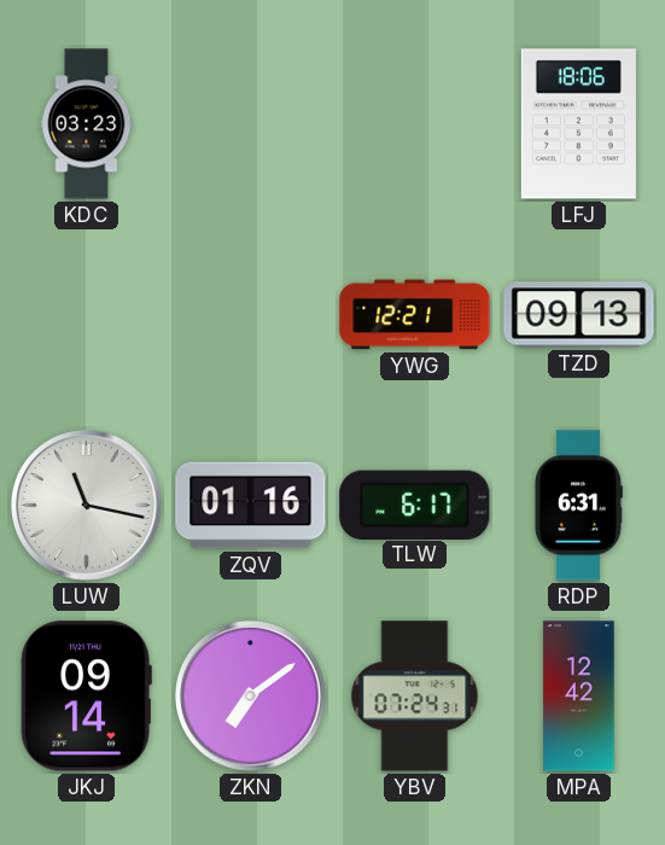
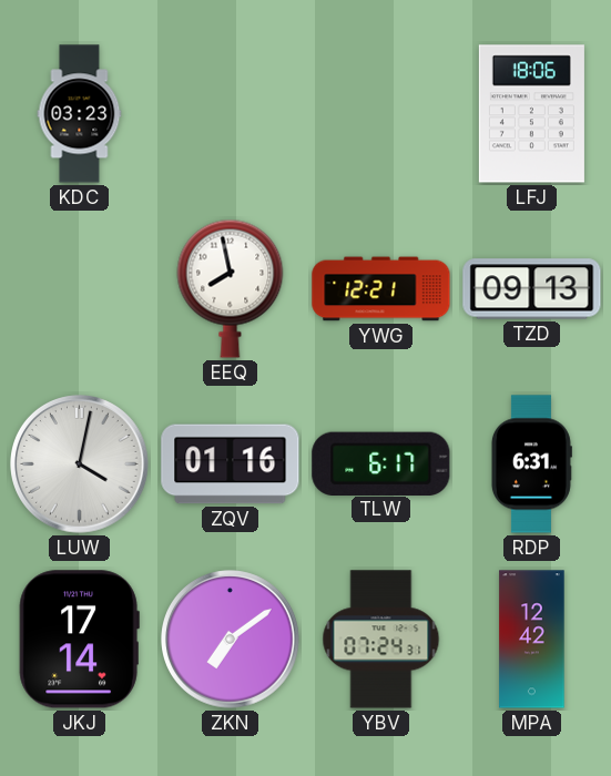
EEQ: none -> 7:58
LUW: 11:17 -> 4:02
JKJ: 09:14 -> 17:14
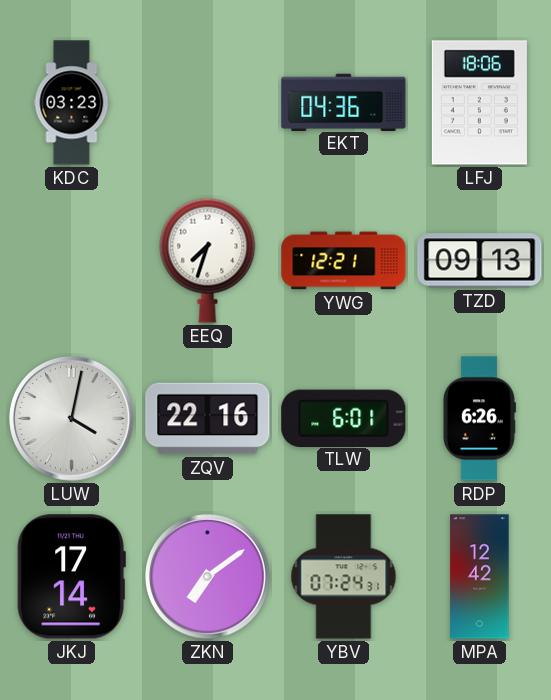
EKT: none -> 04:36
EEQ: 7:58 -> 7:33
ZQV: 01:16 -> 22:16
TLW: 6:17 -> 6:01
RDP: 6:31 -> 6:26
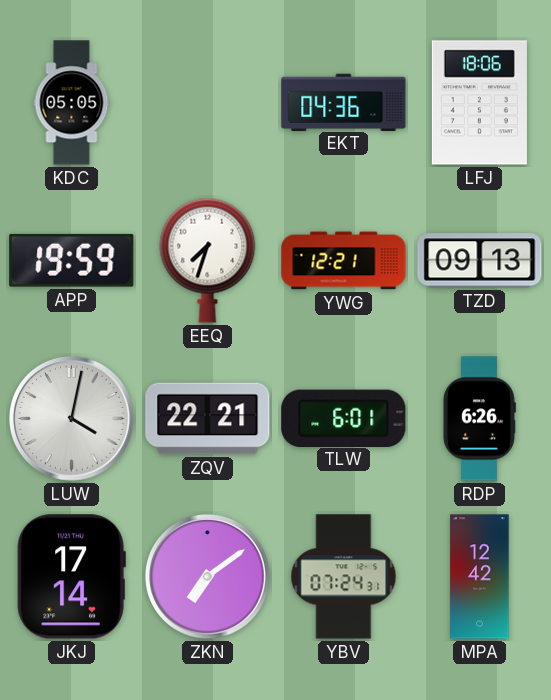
KDC: 03:23 -> 05:05
APP: none -> 19:59
ZQV: 22:16 -> 22:21
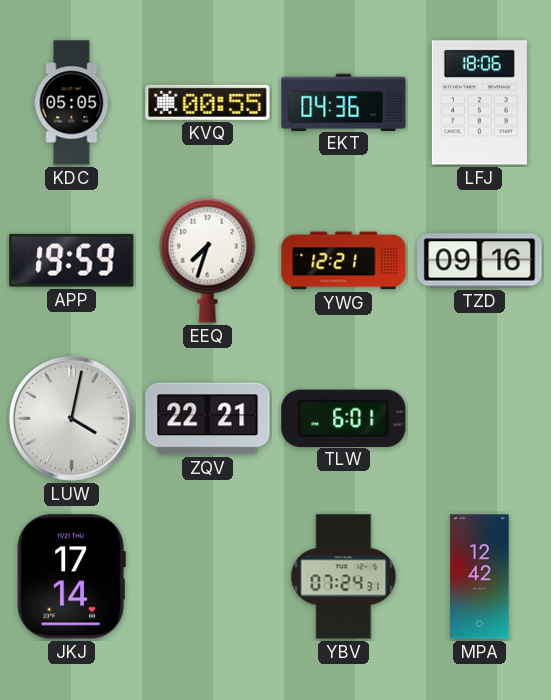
KVQ: none -> 00:55
TZD: 09:13 -> 09:16
RDP: 6:26 -> none
ZKN: 7:09 -> none
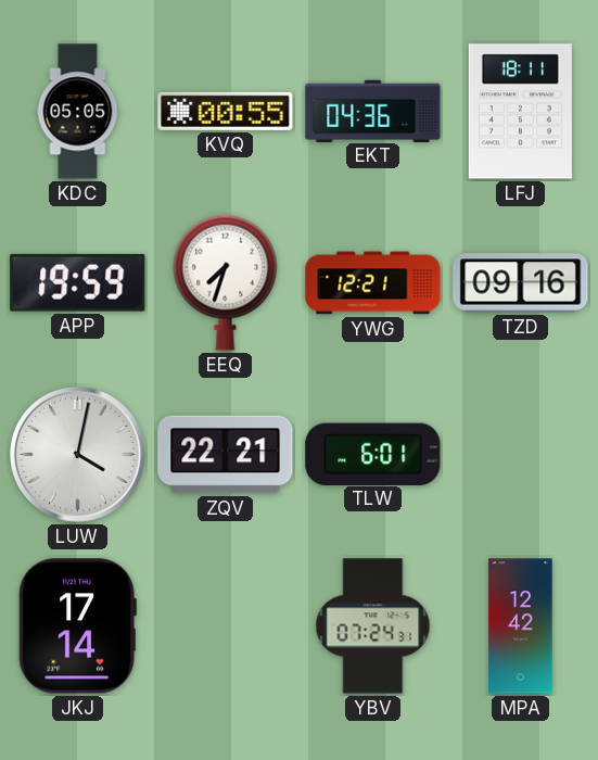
LFJ: 18:06 -> 18:11
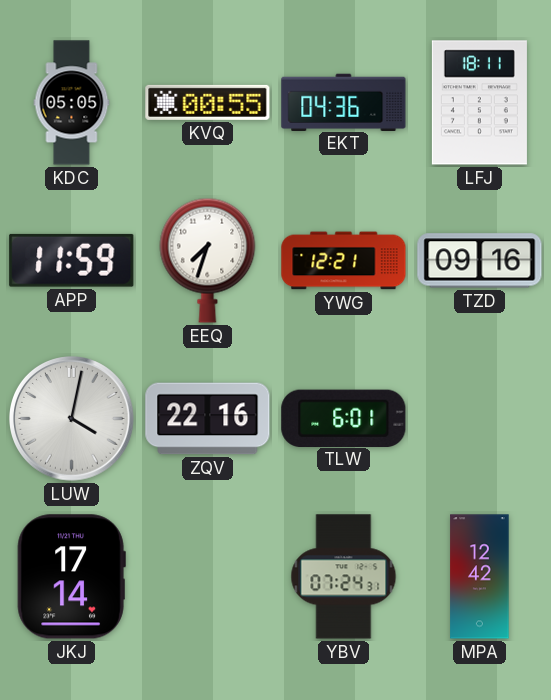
APP: 19:59 -> 11:59
ZQV: 22:21 -> 22:16
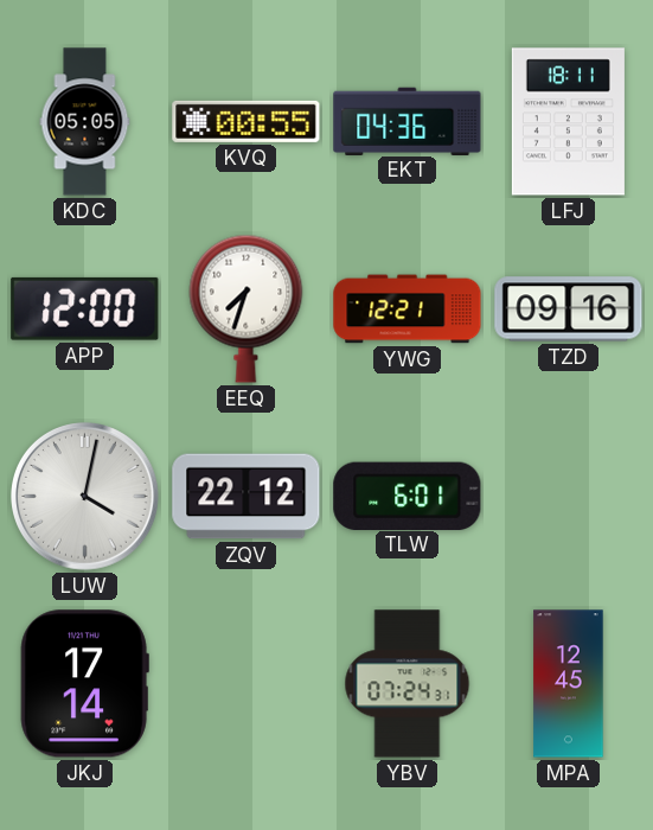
APP: 11:59 -> 12:00
ZQV: 22:16 -> 22:12
MPA: 12:42 -> 12:45
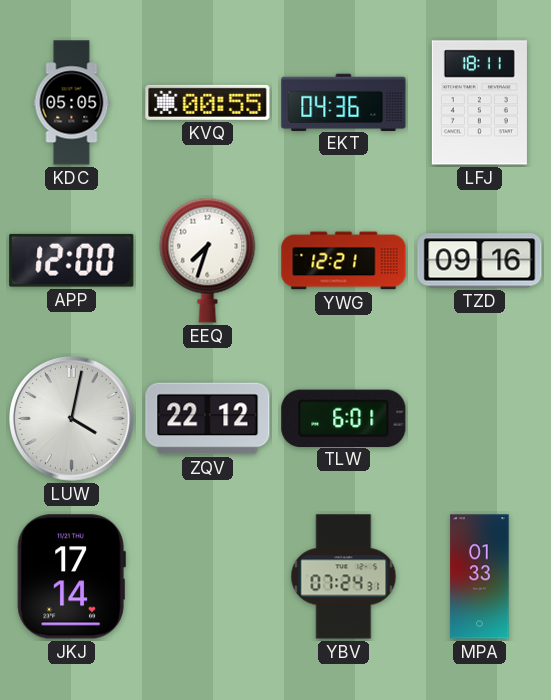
MPA: 12:45 -> 01:33
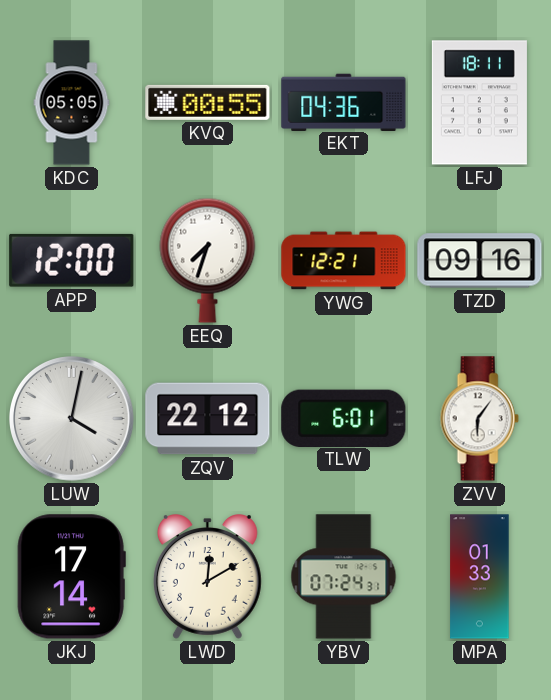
ZVV: none -> 6:06
LWD: none -> 12:10
